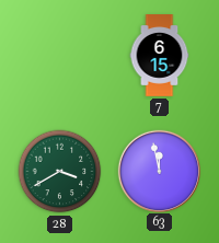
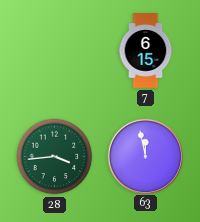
28: 3:40 -> 3:44
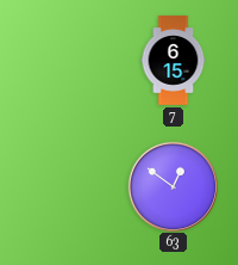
28: 3:44 -> none
63: 11:58 -> 12:51
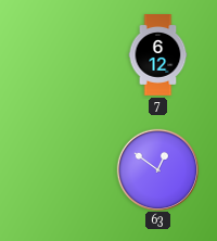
7: 6:15 -> 6:12
